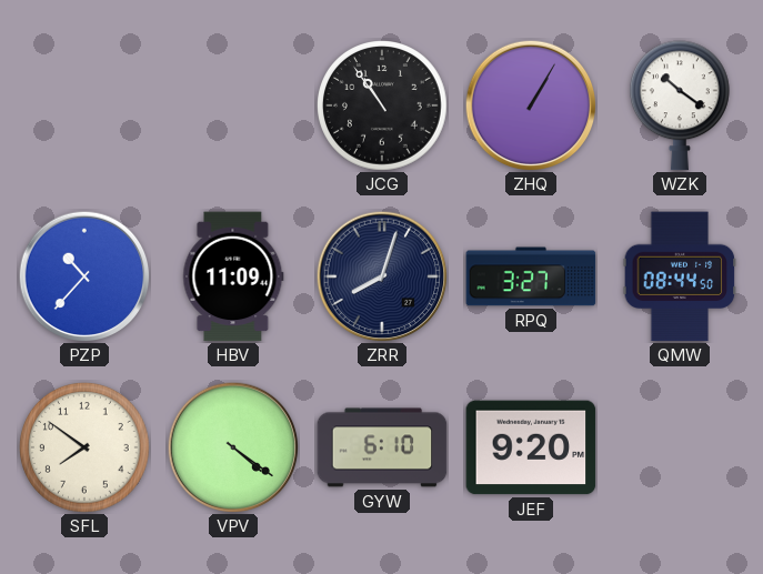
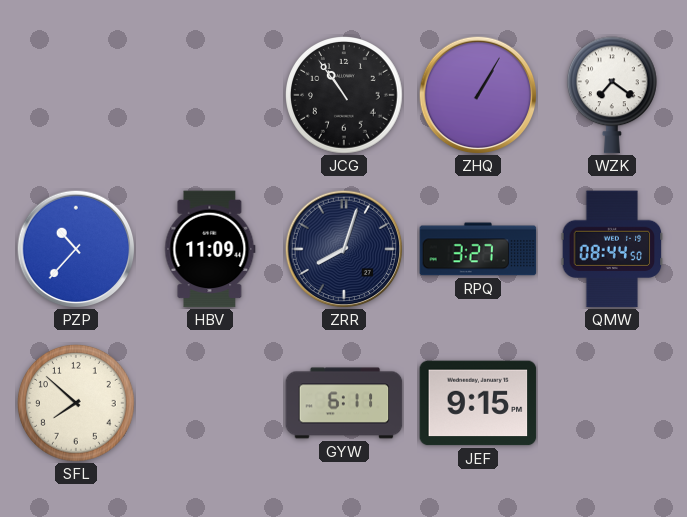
WZK: 10:21 -> 7:21
SFL: 7:51 -> 7:52
VPV: 4:21 -> none
GYW: 6:10 -> 6:11
JEF: 9:20 -> 9:15
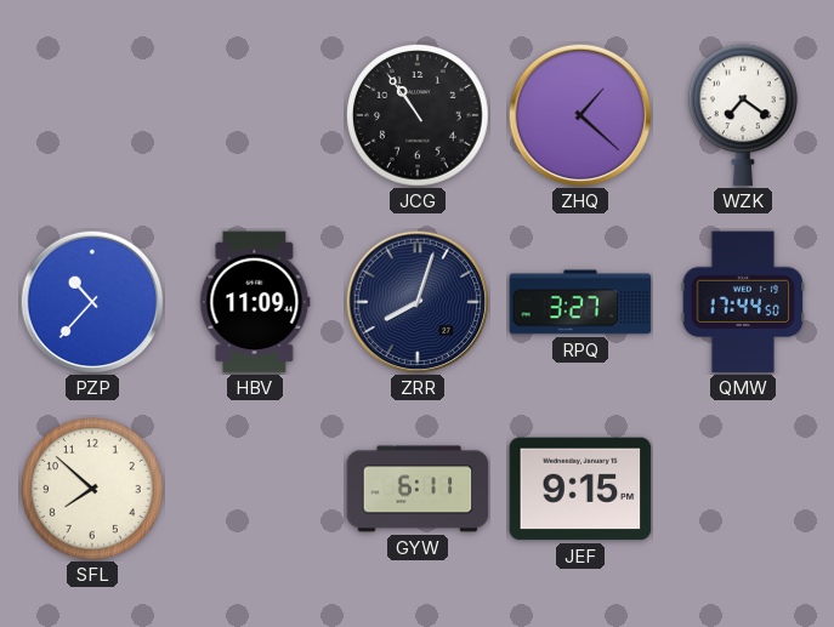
ZHQ: 1:05 -> 1:22
QMW: 08:44 -> 17:44
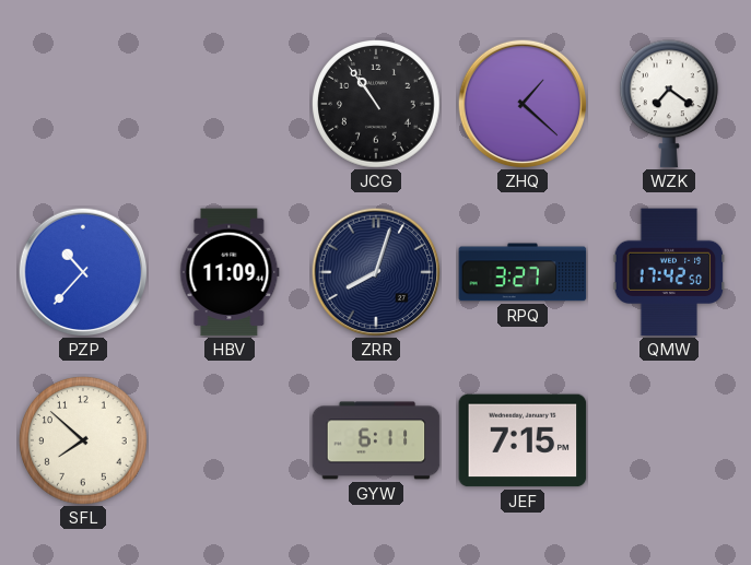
QMW: 17:44 -> 17:42
JEF: 9:15 -> 7:15
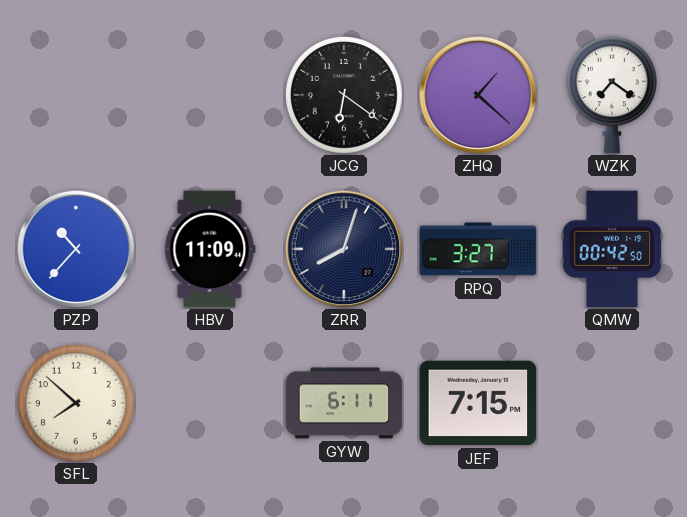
JCG: 10:54 -> 6:21
QMW: 17:42 -> 00:42
